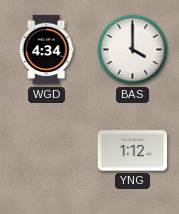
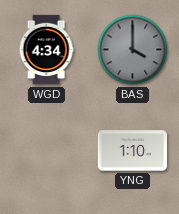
BAS dial: white -> grey
YNG: 1:12 -> 1:10
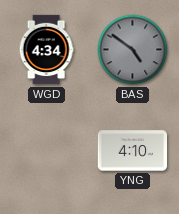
BAS: 4:00 -> 4:51
YNG: 1:10 -> 4:10
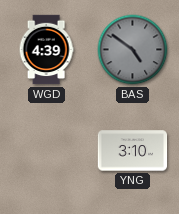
WGD: 4:34 -> 4:39
YNG: 4:10 -> 3:10
